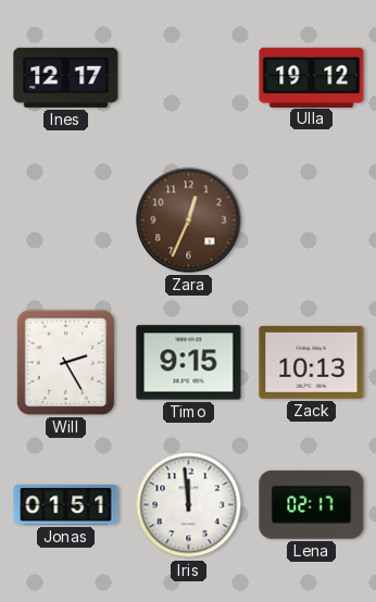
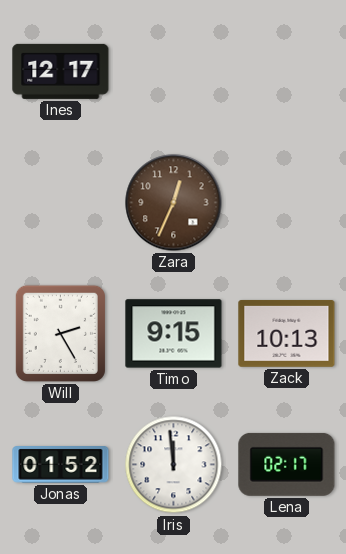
Ulla: 19:12 -> none
Jonas: 01:51 -> 01:52
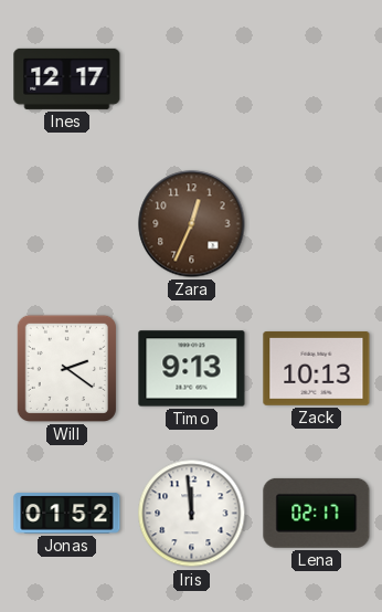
Will: 2:25 -> 2:21
Timo: 9:15 -> 9:13
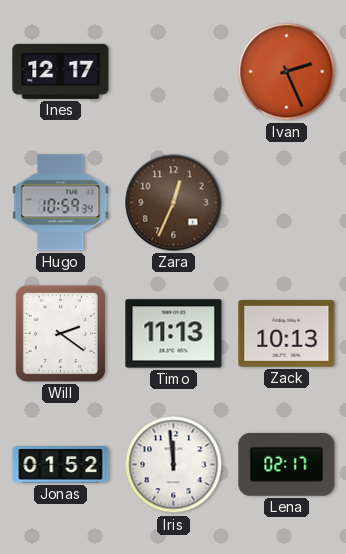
Ivan: none -> 2:26
Hugo: none -> 10:59
Timo: 9:13 -> 11:13
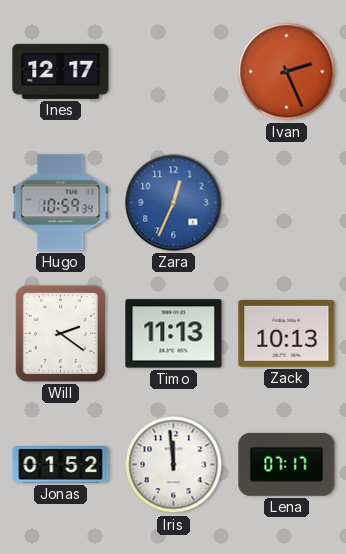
Zara dial: brown -> blue
Lena: 02:17 -> 07:17
